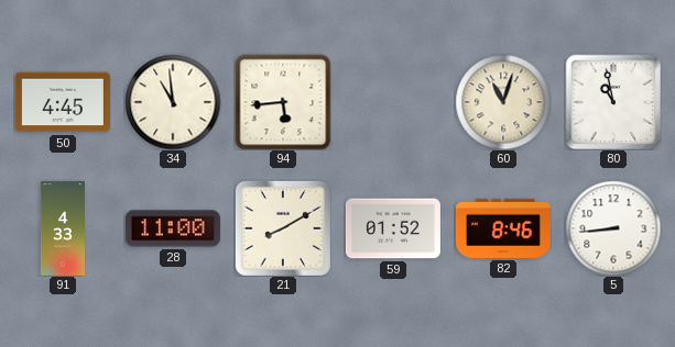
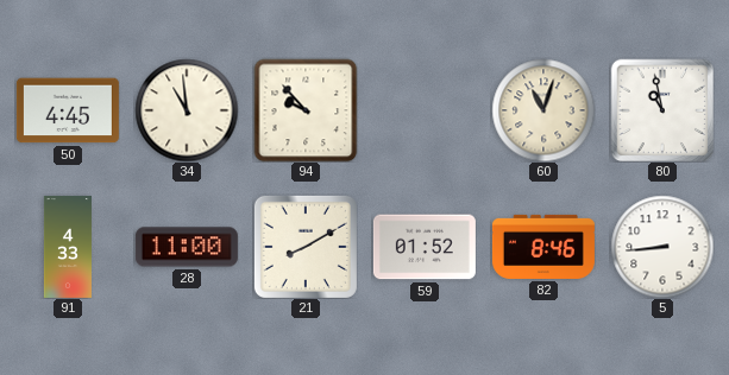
94: 5:44 -> 9:53
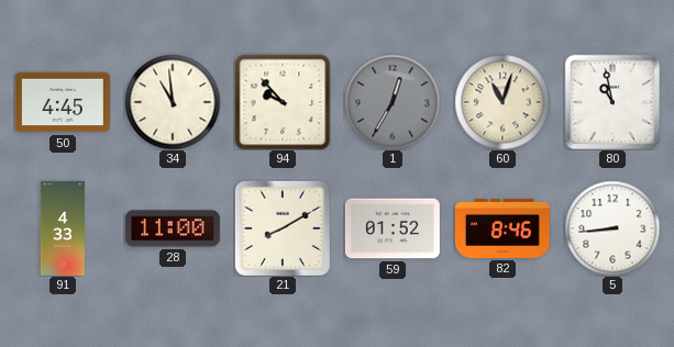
1: none -> 12:35
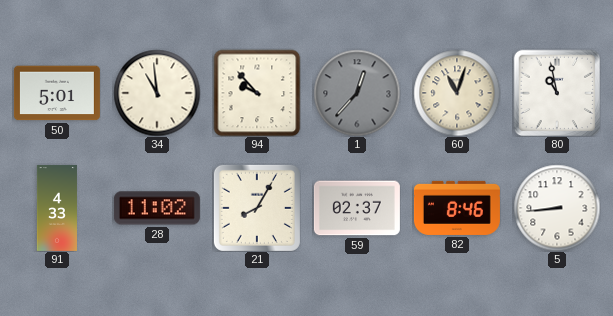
50: 4:45 -> 5:01
1: 12:35 -> 12:37
28: 11:00 -> 11:02
21: 8:10 -> 8:05
59: 01:52 -> 02:37
